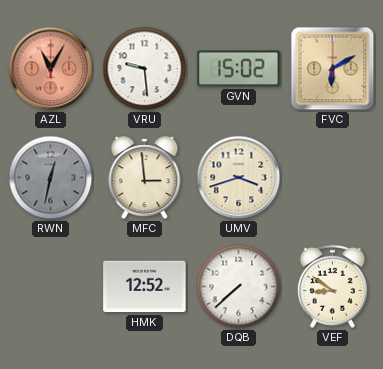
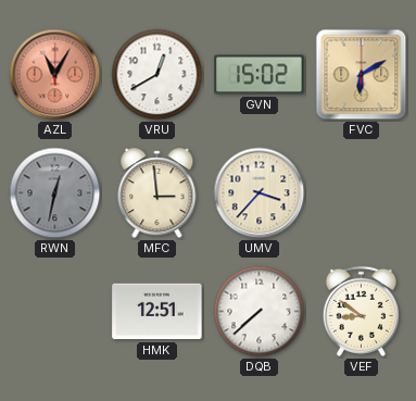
VRU: 9:29 -> 12:40
UMV: 3:42 -> 3:37
HMK: 12:52 -> 12:51
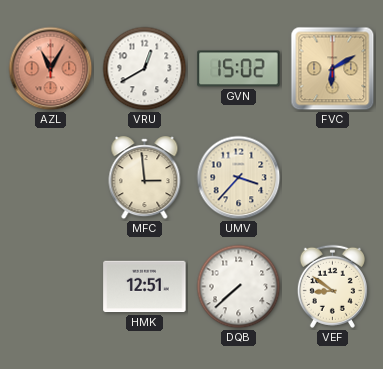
RWN: 12:32 -> none
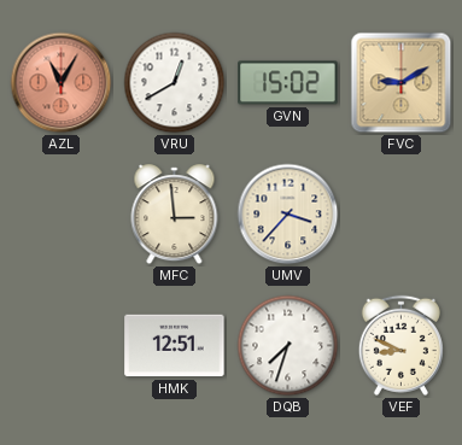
FVC: 6:10 -> 9:10
DQB: 7:38 -> 7:33
VEF: 8:51 -> 8:49
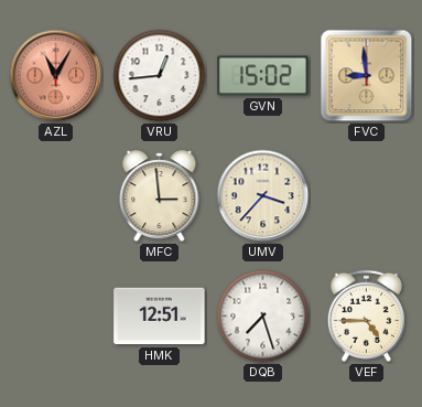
VRU: 12:40 -> 12:44
FVC: 9:10 -> 8:59
DQB: 7:33 -> 7:27
VEF: 8:49 -> 4:45
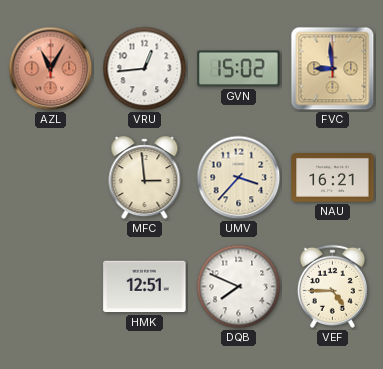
NAU: none -> 16:21
DQB: 7:27 -> 7:49
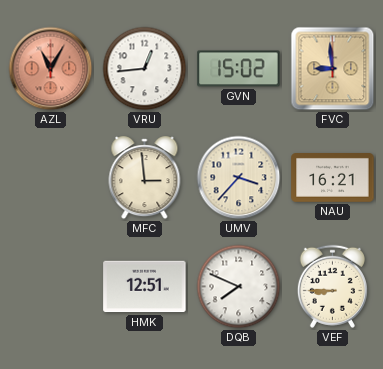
VEF: 4:45 -> 8:45
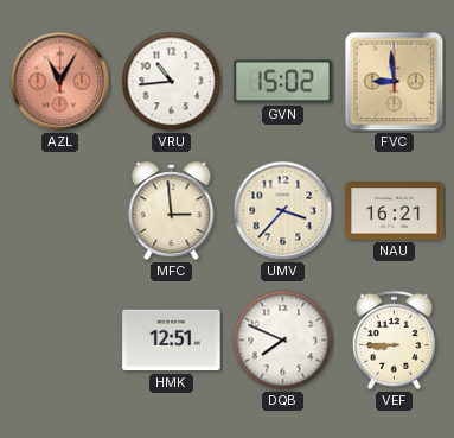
VRU: 12:44 -> 10:44
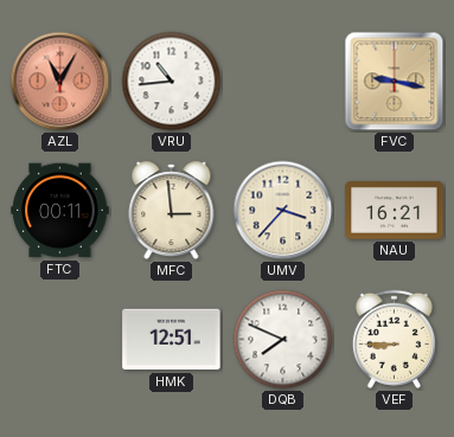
GVN: 15:02 -> none
FVC: 8:59 -> 9:17
FTC: none -> 00:11
